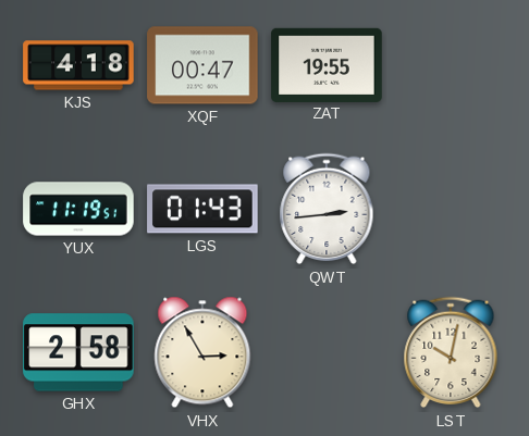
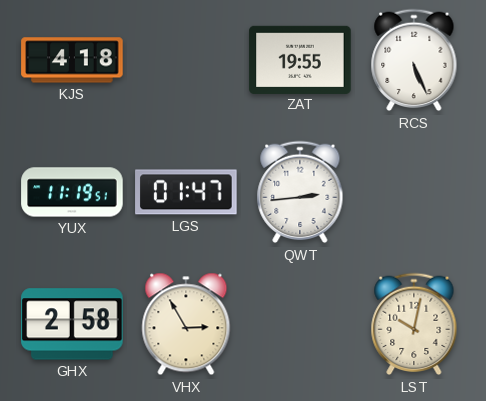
XQF: 00:47 -> none
RCS: none -> 5:26
LGS: 01:43 -> 01:47
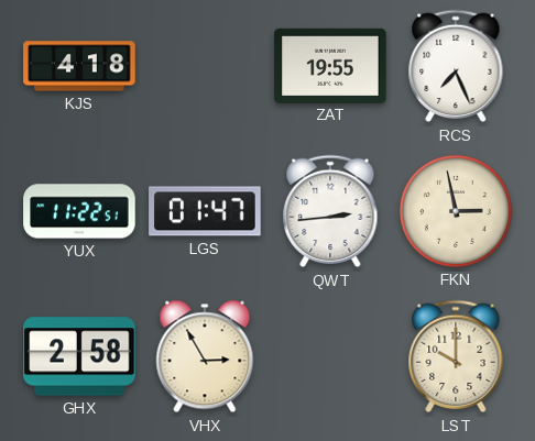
RCS: 5:26 -> 7:26
YUX: 11:19 -> 11:22
FKN: none -> 2:58
LST: 10:02 -> 10:00
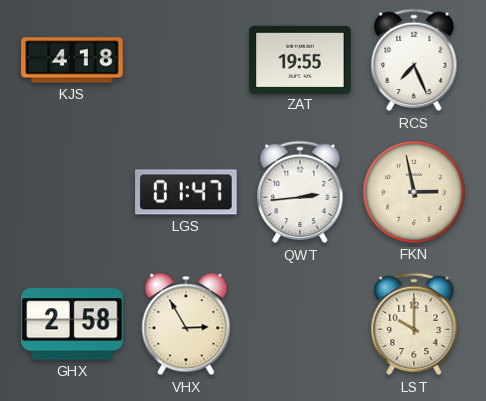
YUX: 11:22 -> none
